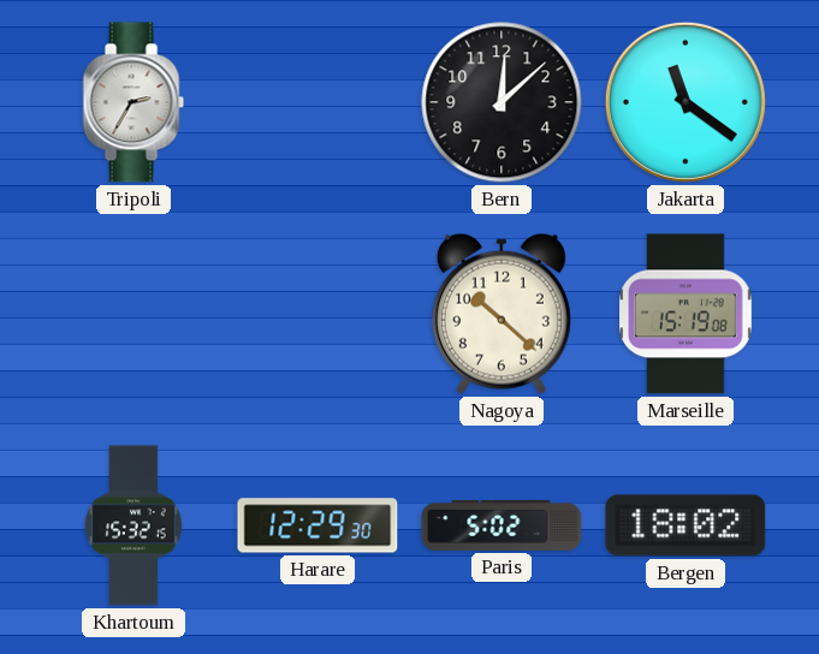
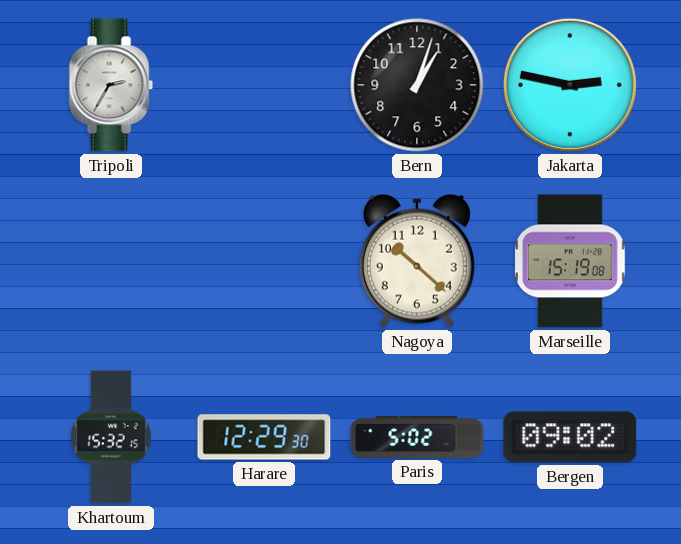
Bern: 12:08 -> 1:03
Jakarta: 11:21 -> 2:47
Bergen: 18:02 -> 09:02
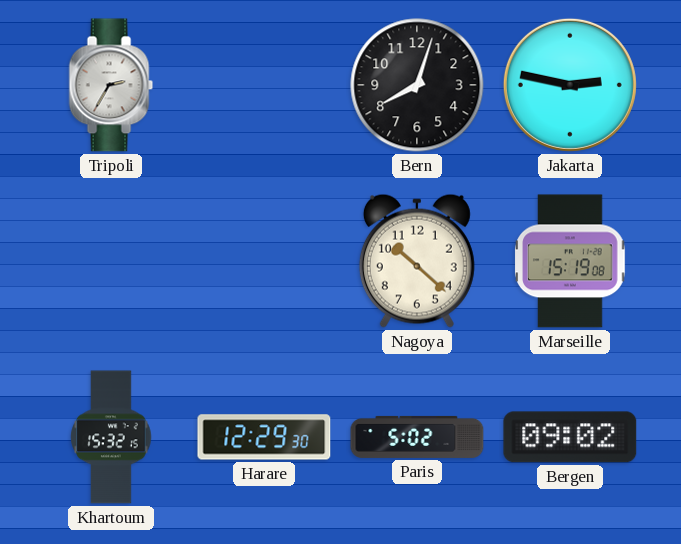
Bern: 1:03 -> 8:03
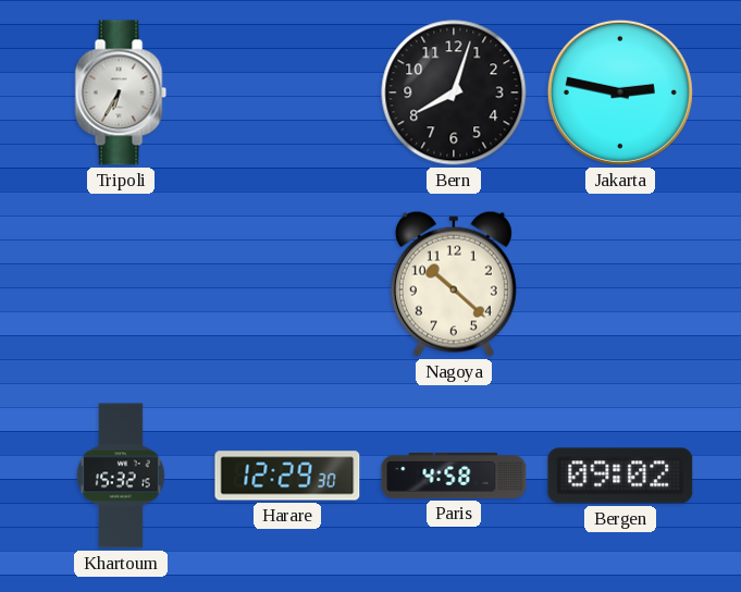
Tripoli: 2:35 -> 6:35
Marseille: 15:19 -> none
Paris: 5:02 -> 4:58
